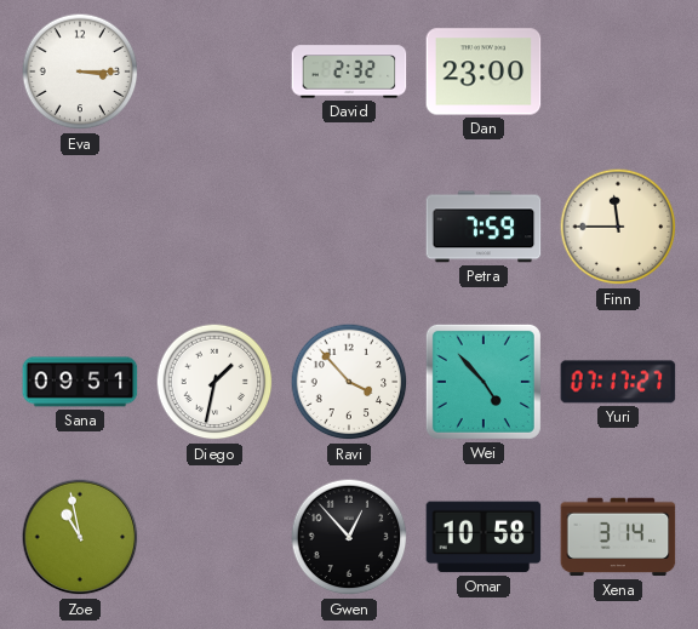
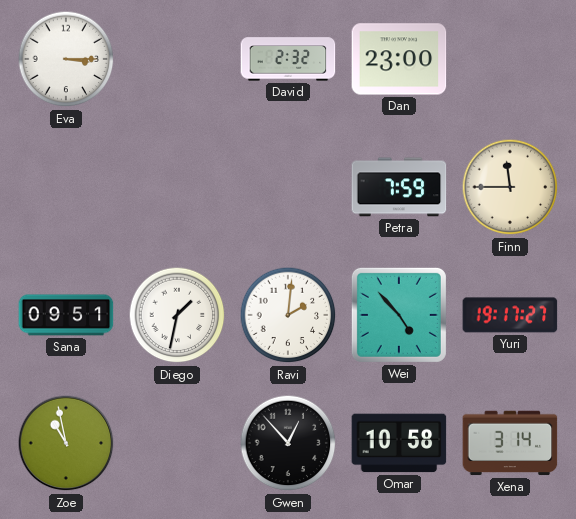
Ravi: 3:53 -> 2:01
Yuri: 07:17 -> 19:17
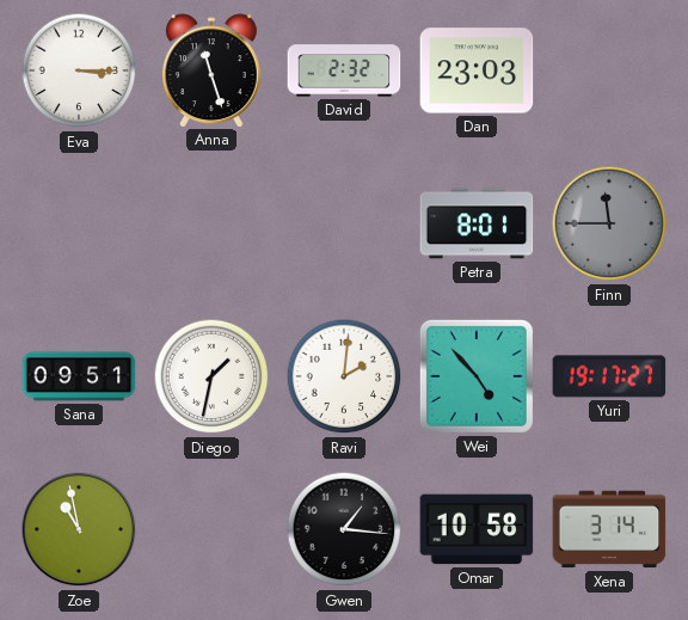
Anna: none -> 11:27
Dan: 23:00 -> 23:03
Petra: 7:59 -> 8:01
Finn dial: cream -> grey
Gwen: 12:53 -> 1:16
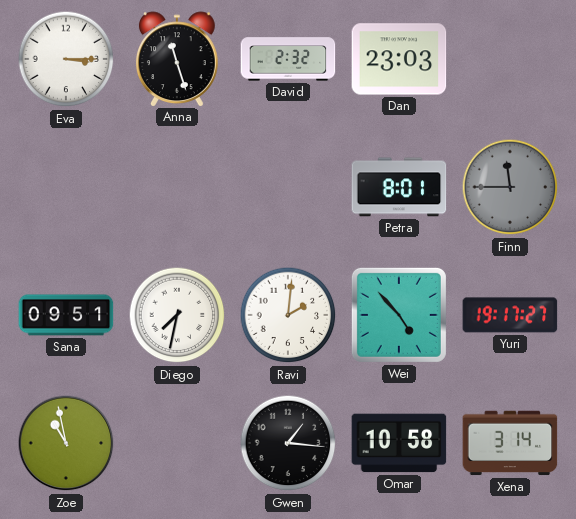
Diego: 1:32 -> 7:32
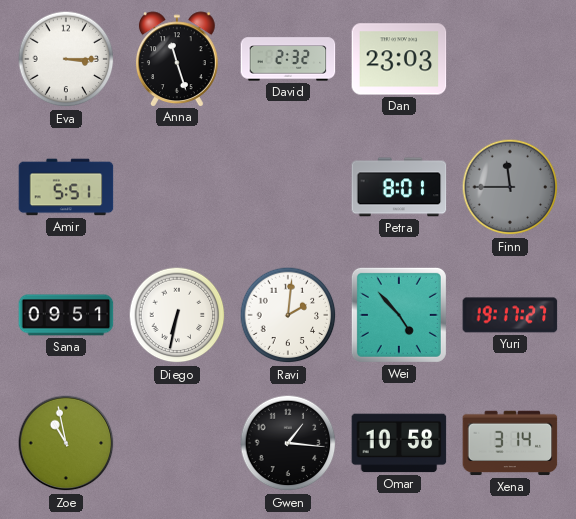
Amir: none -> 5:51
Diego: 7:32 -> 6:32
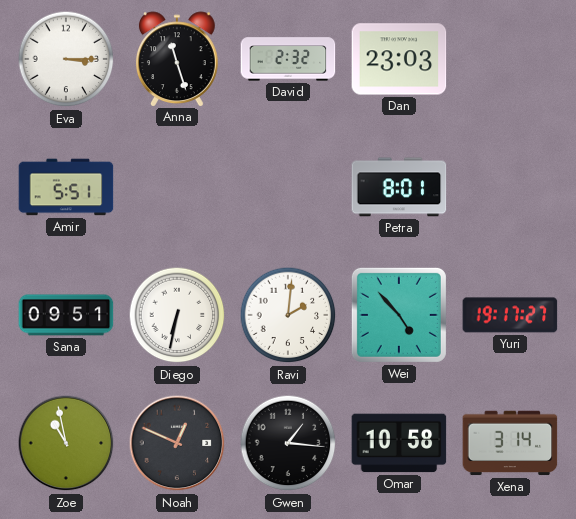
Finn: 11:45 -> none
Noah: none -> 12:49
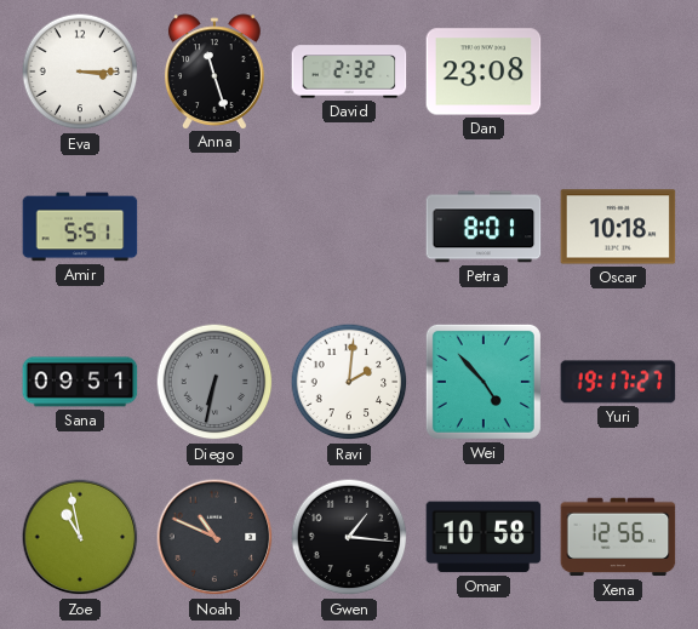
Dan: 23:03 -> 23:08
Oscar: none -> 10:18
Diego dial: white -> grey
Noah: 12:49 -> 10:49
Xena: 3:14 -> 12:56
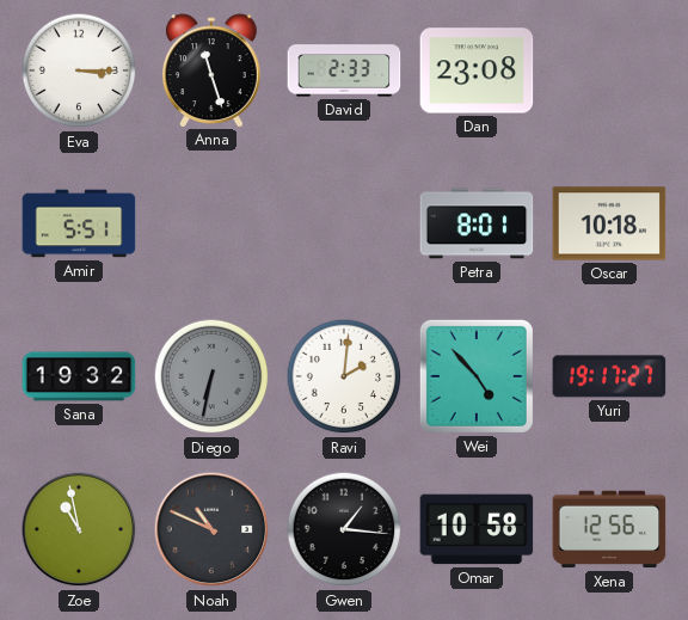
David: 2:32 -> 2:33
Sana: 09:51 -> 19:32
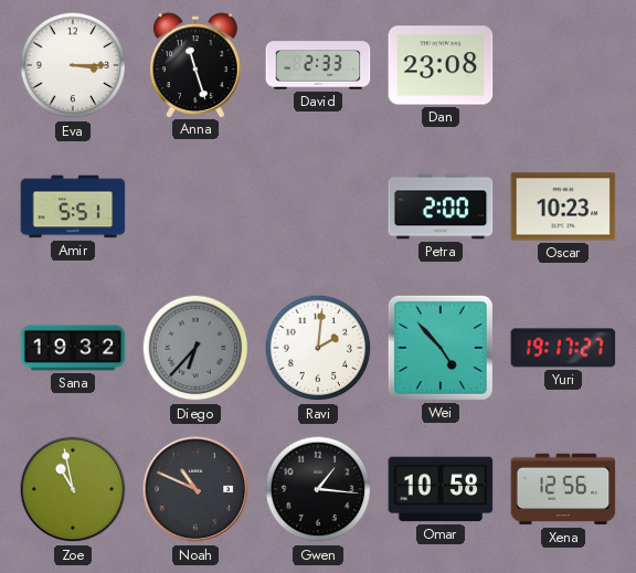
Petra: 8:01 -> 2:00
Oscar: 10:18 -> 10:23
Diego: 6:32 -> 6:37
